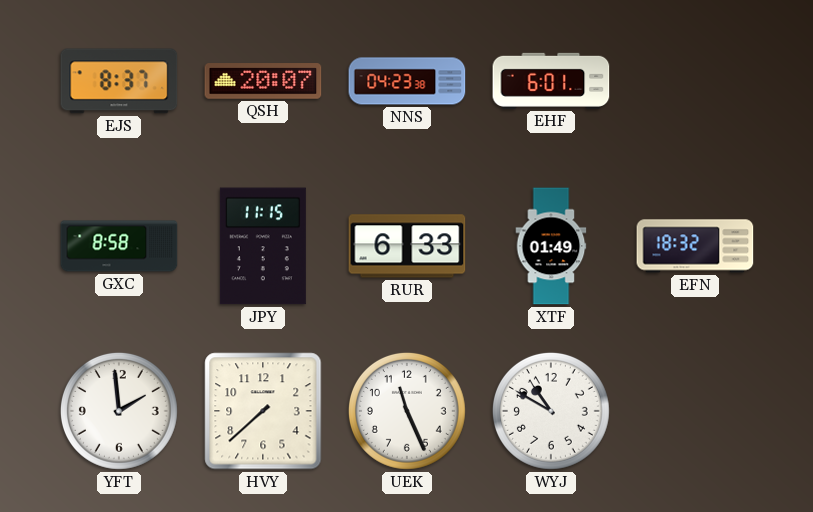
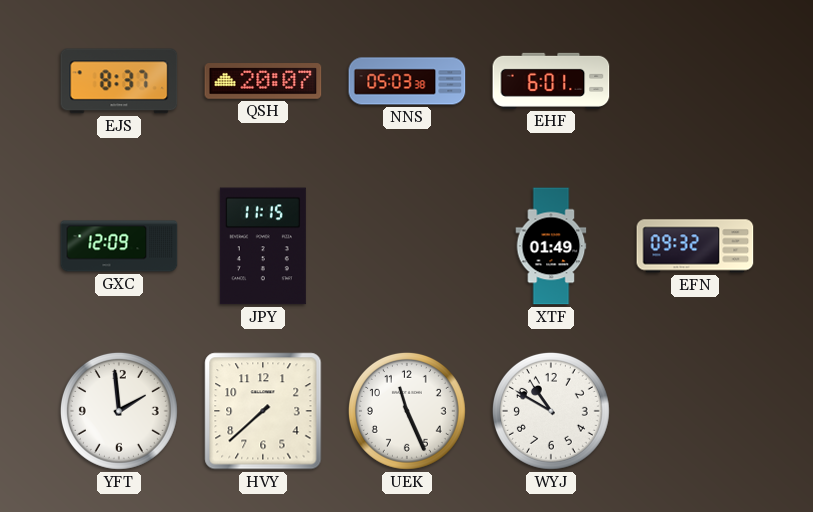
NNS: 04:23 -> 05:03
GXC: 8:58 -> 12:09
RUR: 6:33 -> none
EFN: 18:32 -> 09:32
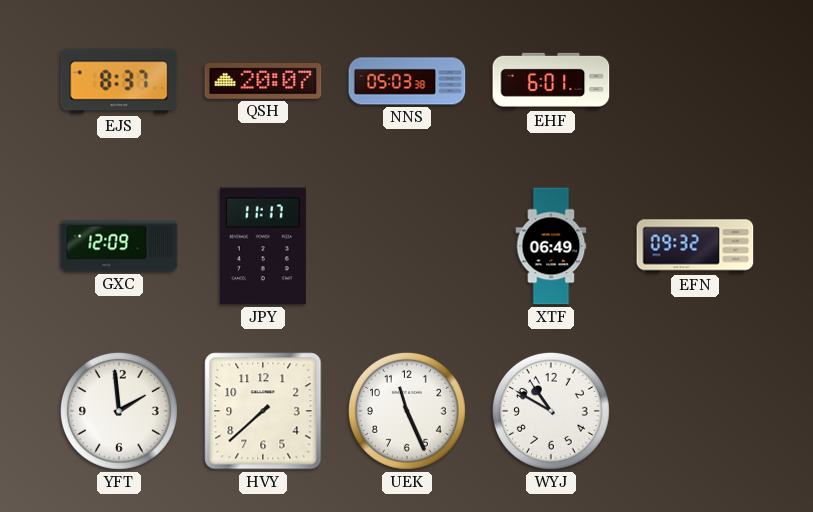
JPY: 11:15 -> 11:17
XTF: 01:49 -> 06:49
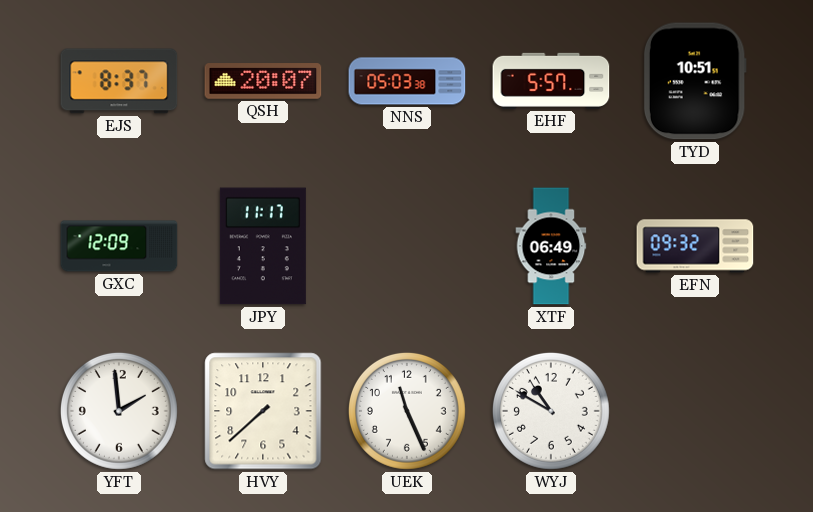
EHF: 6:01 -> 5:57
TYD: none -> 10:51
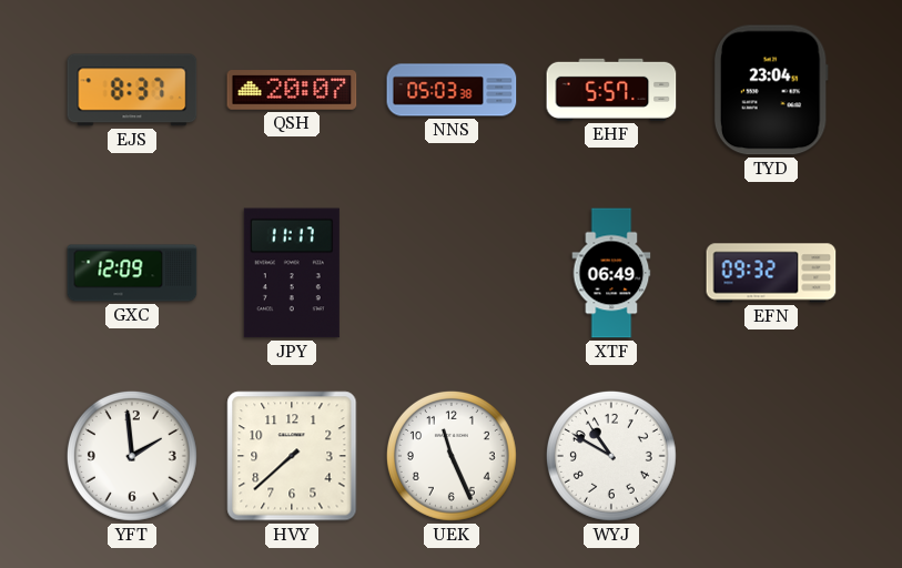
TYD: 10:51 -> 23:04
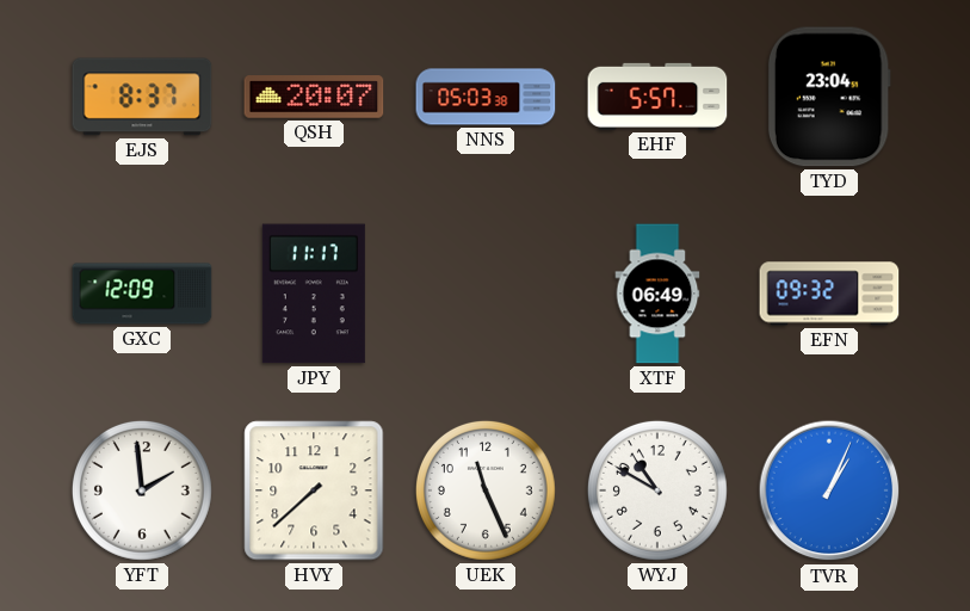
TVR: none -> 1:04
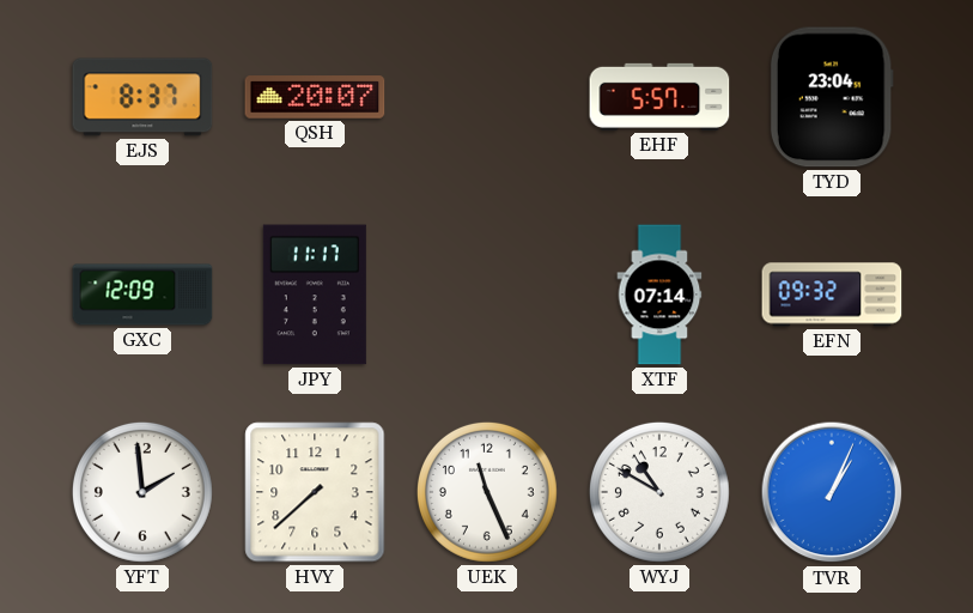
NNS: 05:03 -> none
XTF: 06:49 -> 07:14
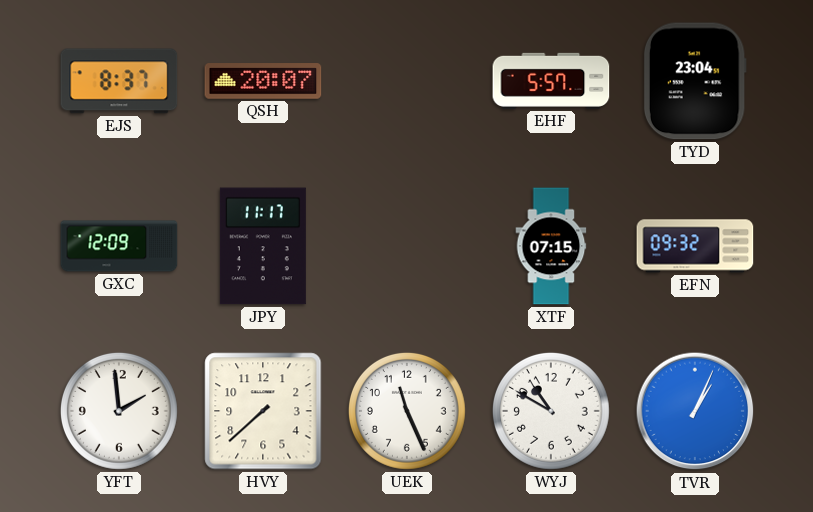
XTF: 07:14 -> 07:15
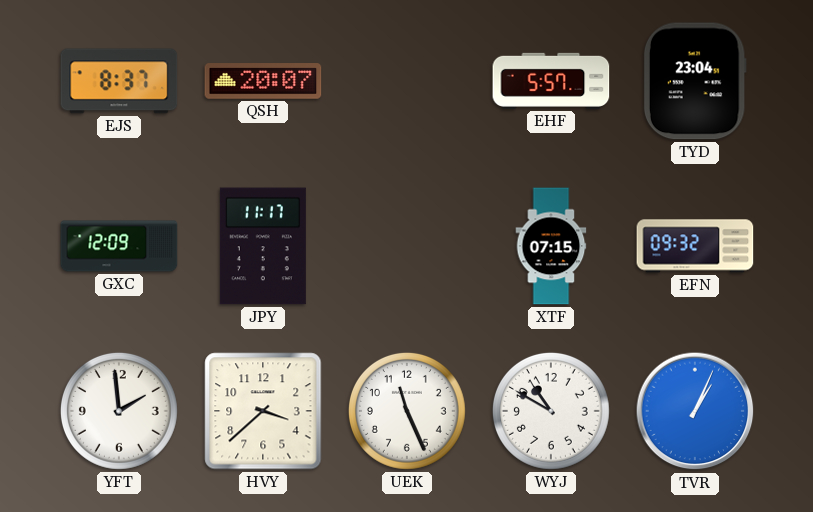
HVY: 7:38 -> 3:38
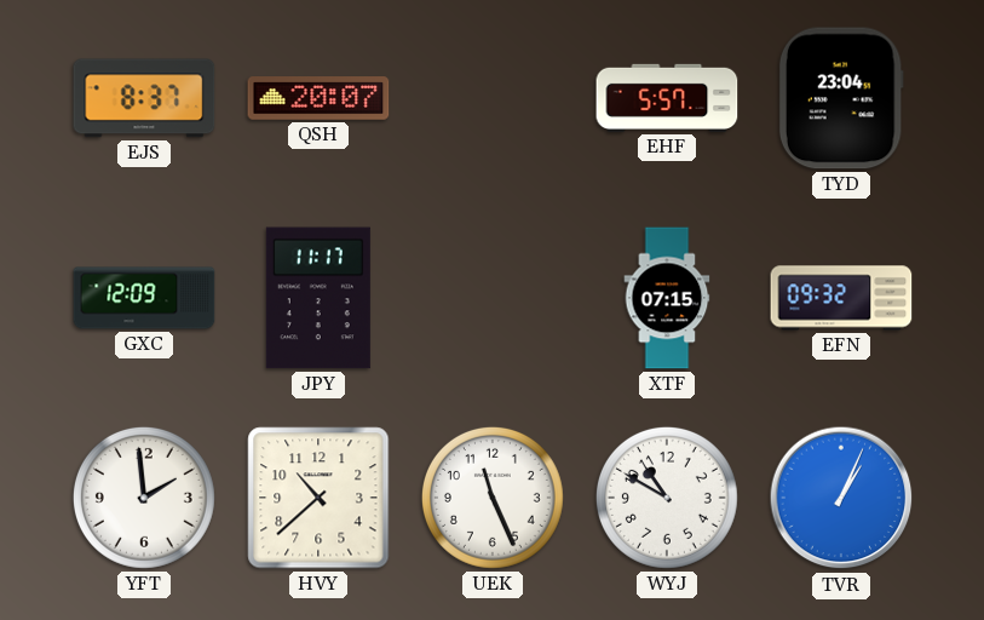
HVY: 3:38 -> 10:38
